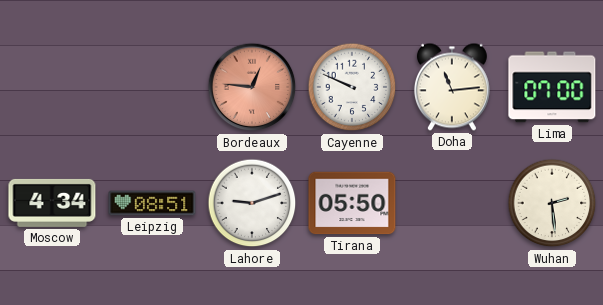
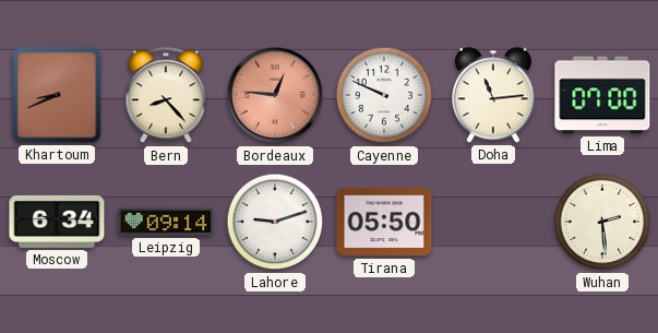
Khartoum: none -> 8:41
Bern: none -> 8:23
Moscow: 4:34 -> 6:34
Leipzig: 08:51 -> 09:14
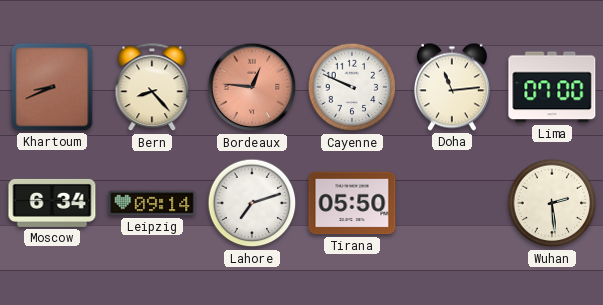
Lahore: 9:12 -> 7:12
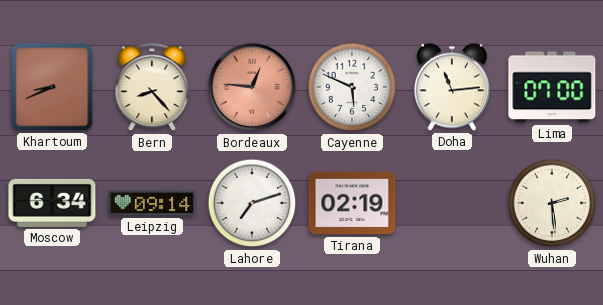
Cayenne: 9:49 -> 5:49
Tirana: 05:50 -> 02:19
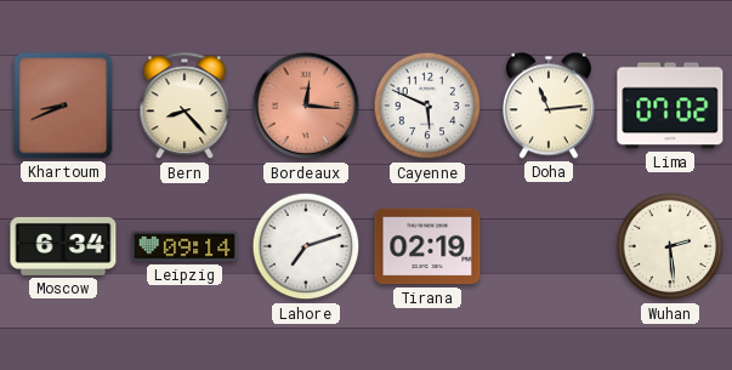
Bordeaux: 12:46 -> 12:16
Lima: 07:00 -> 07:02
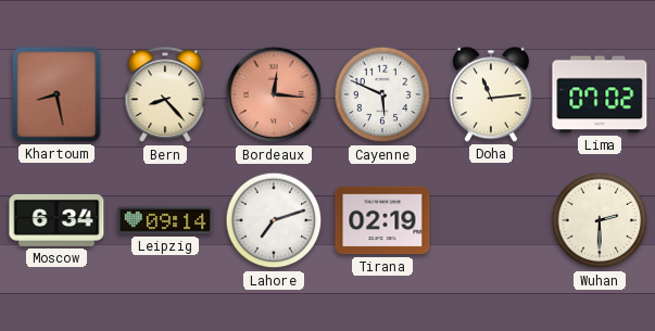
Khartoum: 8:41 -> 8:28
Wuhan: 2:29 -> 2:30
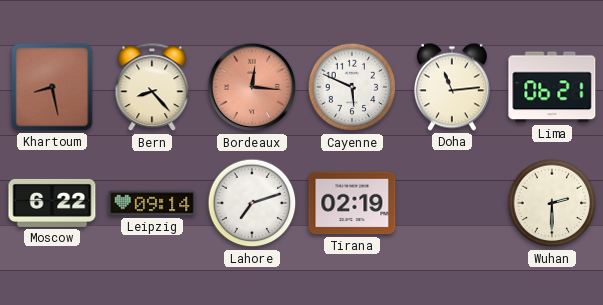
Lima: 07:02 -> 06:21
Moscow: 6:34 -> 6:22
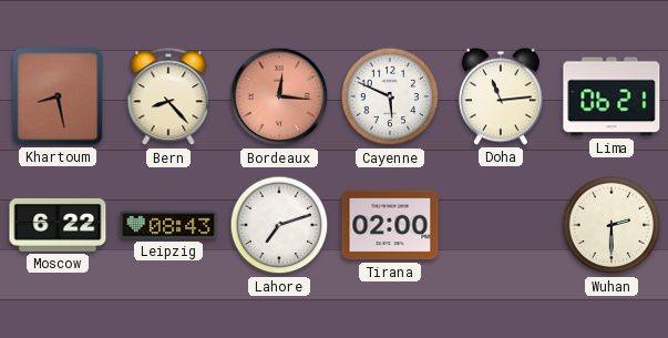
Leipzig: 09:14 -> 08:43
Tirana: 02:19 -> 02:00
